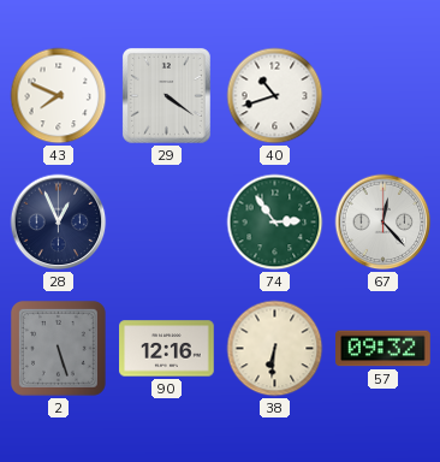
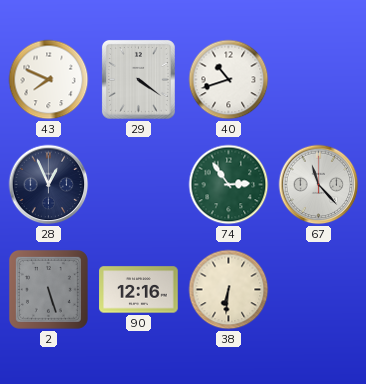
67: 12:23 -> 11:23
57: 09:32 -> none
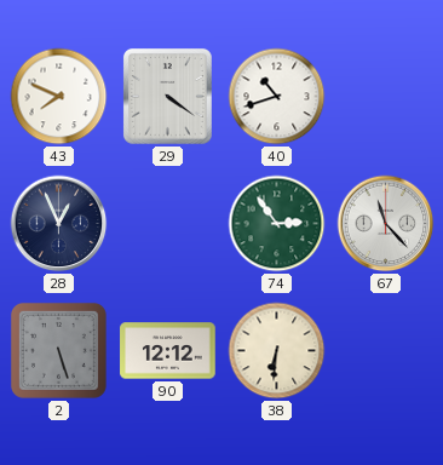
90: 12:16 -> 12:12
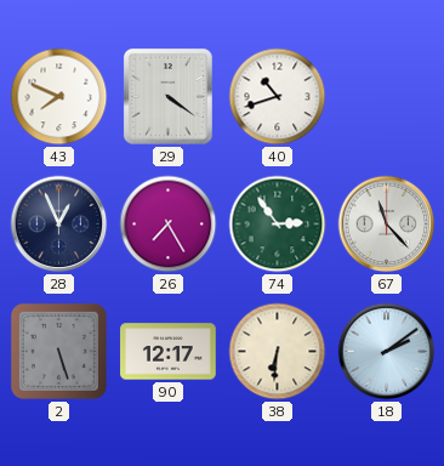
26: none -> 7:25
90: 12:12 -> 12:17
18: none -> 2:09
